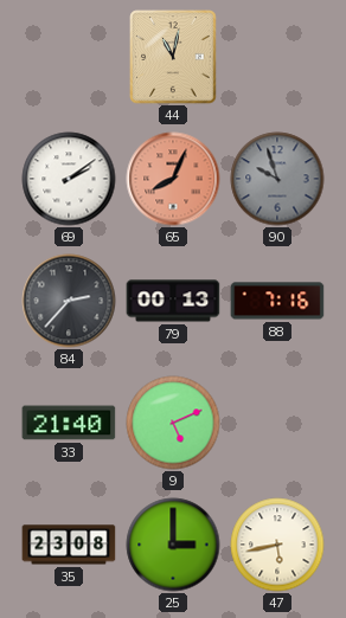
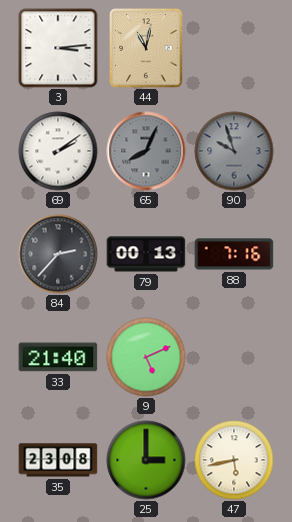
3: none -> 3:14
65 dial: salmon -> grey
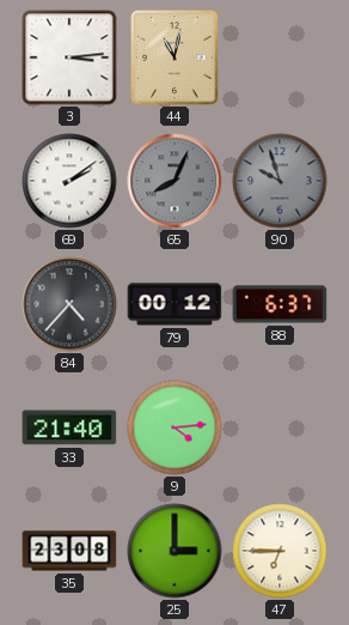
84: 2:37 -> 4:37
79: 00:13 -> 00:12
88: 7:16 -> 6:37
9: 5:11 -> 4:14
47: 5:43 -> 6:45
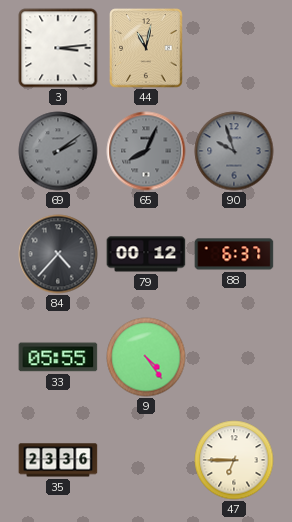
69 dial: white -> grey
33: 21:40 -> 05:55
9: 4:14 -> 4:24
35: 23:08 -> 23:36
25: 3:00 -> none
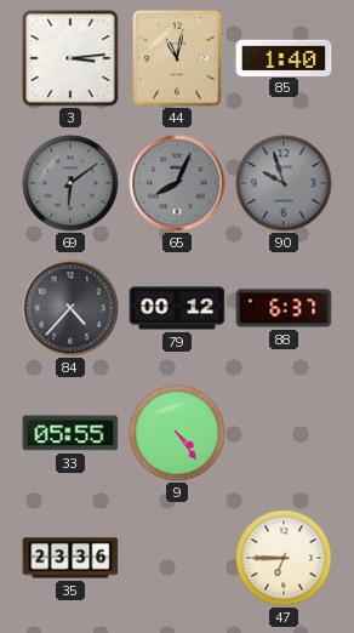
85: none -> 1:40
69: 2:09 -> 6:09
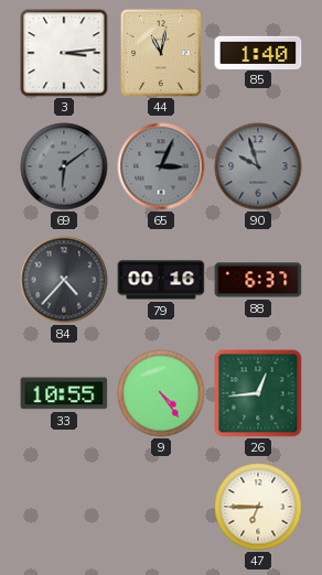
65: 8:04 -> 3:04
79: 00:12 -> 00:16
33: 05:55 -> 10:55
26: none -> 12:44
35: 23:36 -> none
